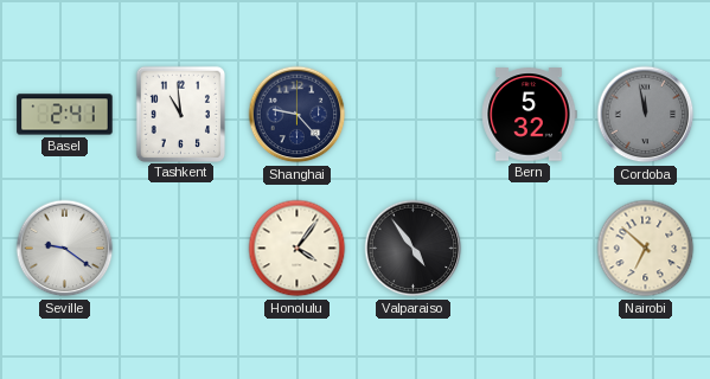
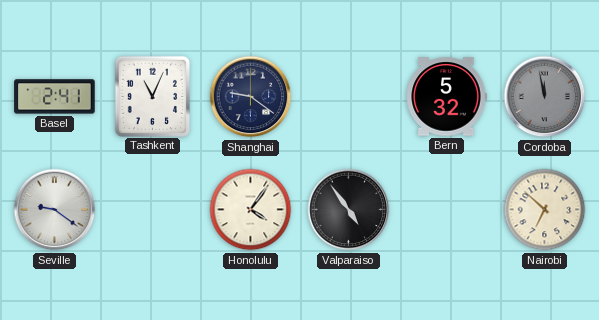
Tashkent: 10:59 -> 11:04
Shanghai: 9:23 -> 9:21
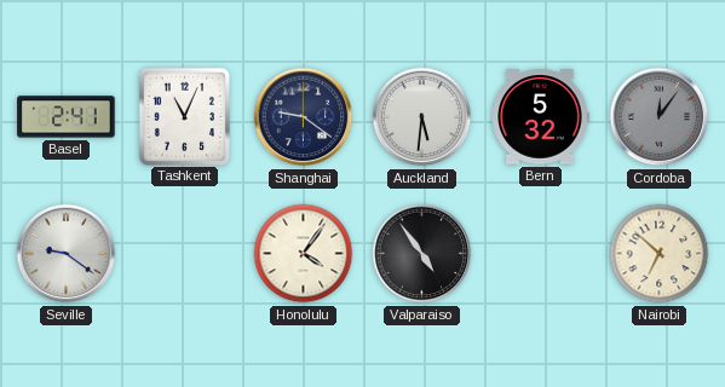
Auckland: none -> 5:31
Cordoba: 11:58 -> 12:06
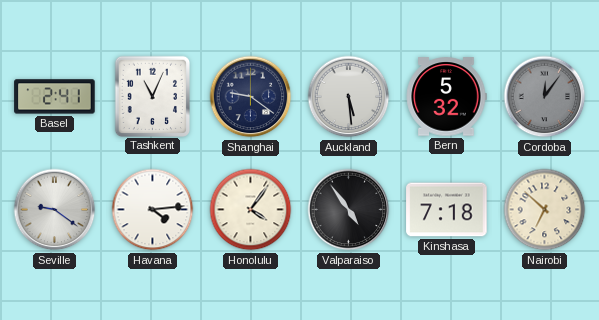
Auckland: 5:31 -> 5:29
Havana: none -> 4:14
Kinshasa: none -> 7:18
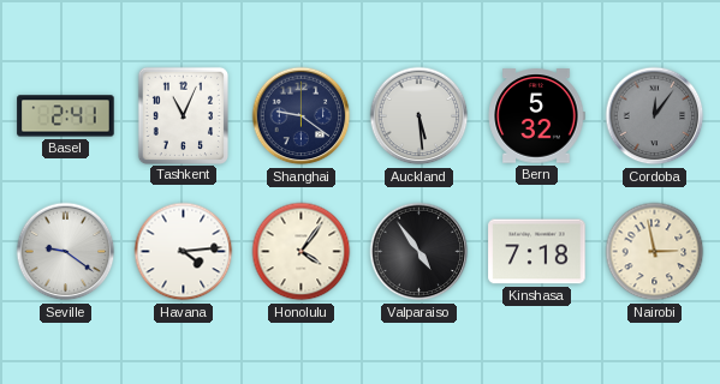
Nairobi: 6:52 -> 2:58
